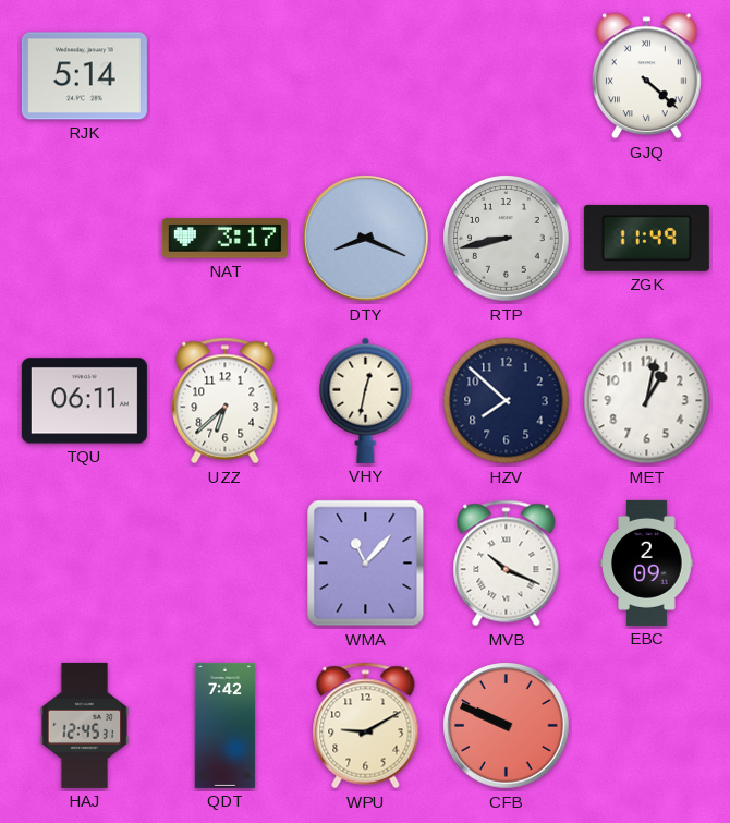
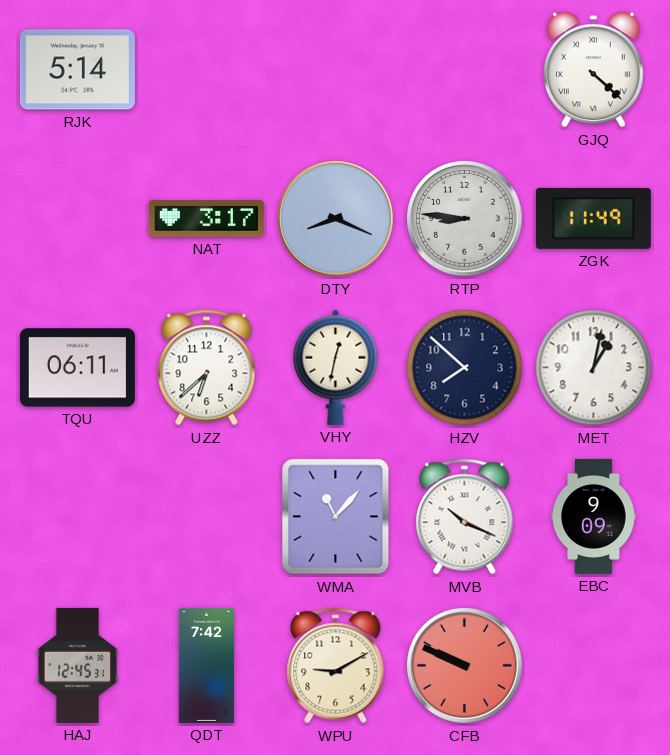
RTP: 8:43 -> 8:46
EBC: 2:09 -> 9:09
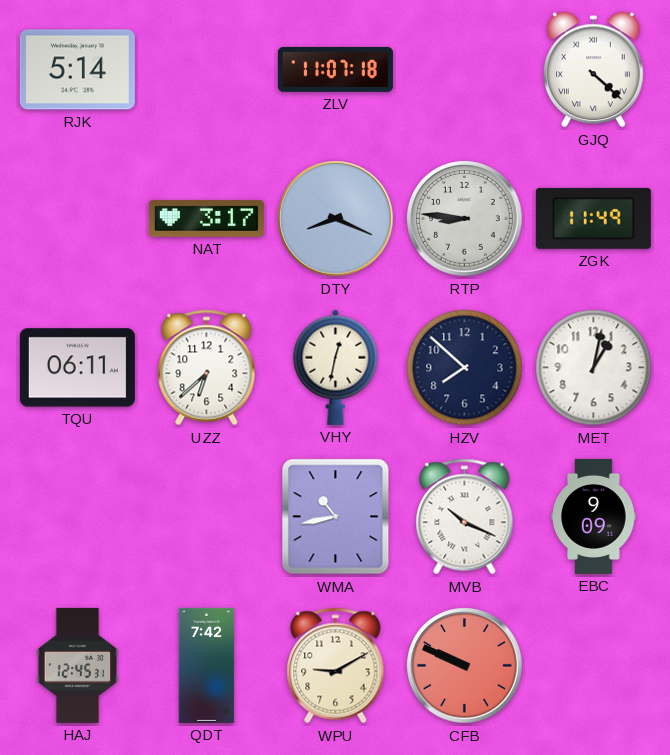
ZLV: none -> 11:07
WMA: 11:07 -> 10:43
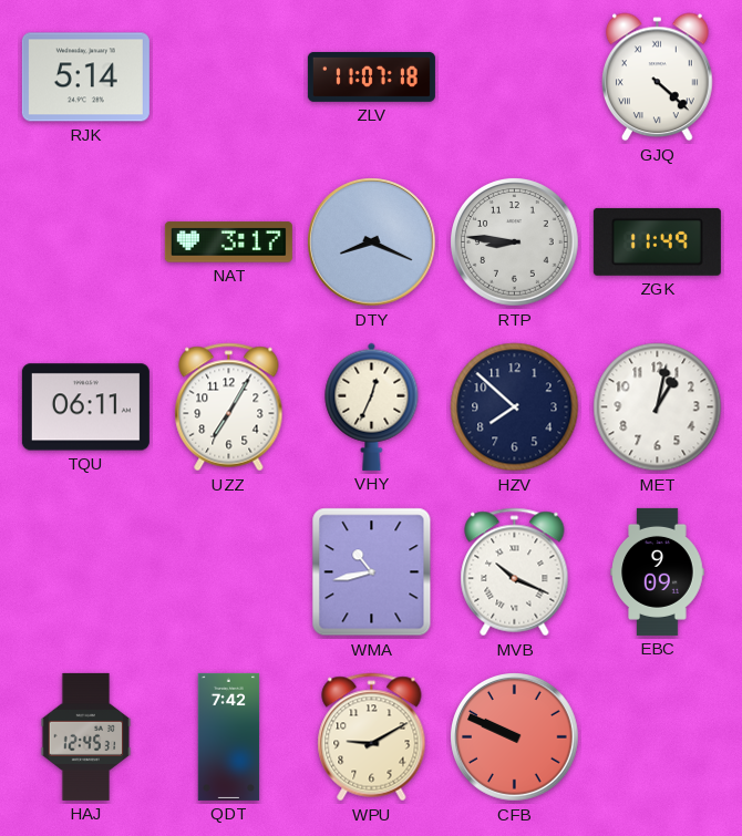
UZZ: 6:38 -> 7:05
VHY: 12:32 -> 12:34
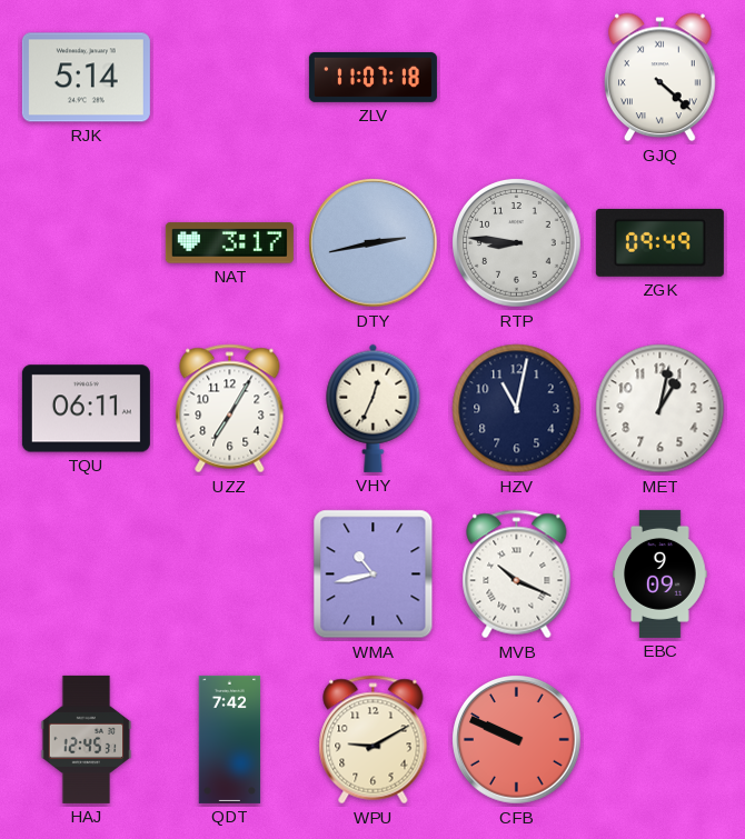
DTY: 8:19 -> 2:43
ZGK: 11:49 -> 09:49
HZV: 7:52 -> 11:02
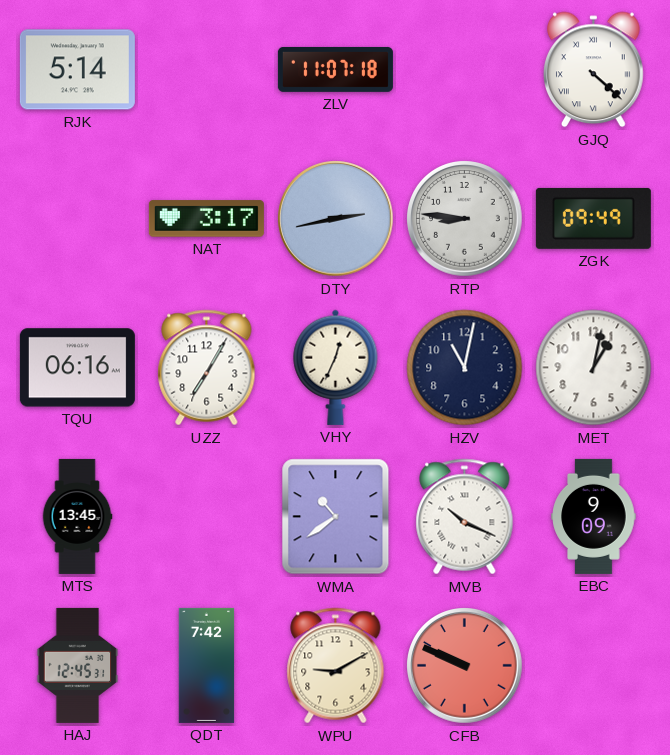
TQU: 06:11 -> 06:16
MTS: none -> 13:45
WMA: 10:43 -> 10:39
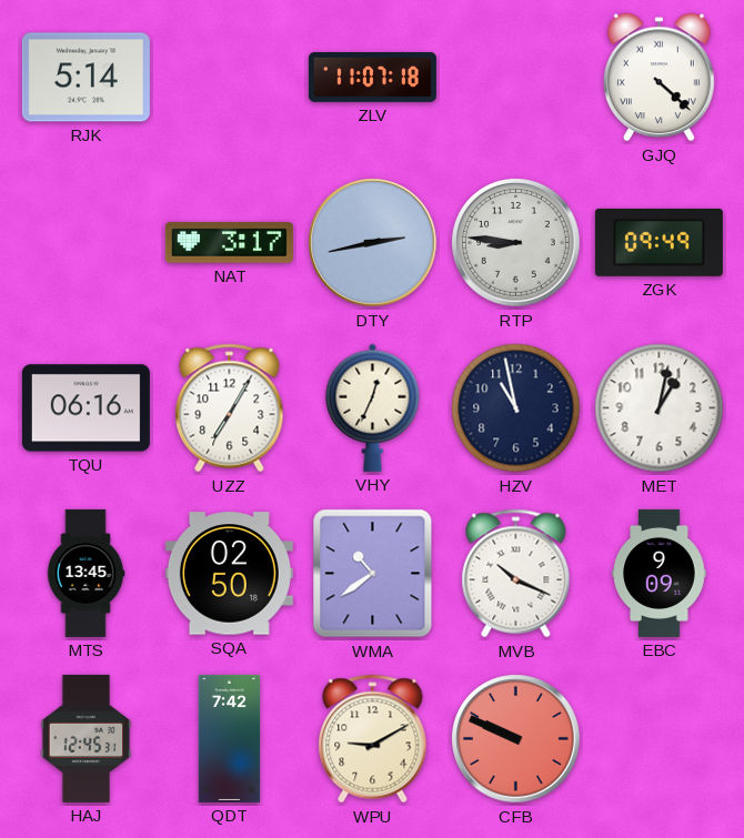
HZV: 11:02 -> 10:58
SQA: none -> 02:50
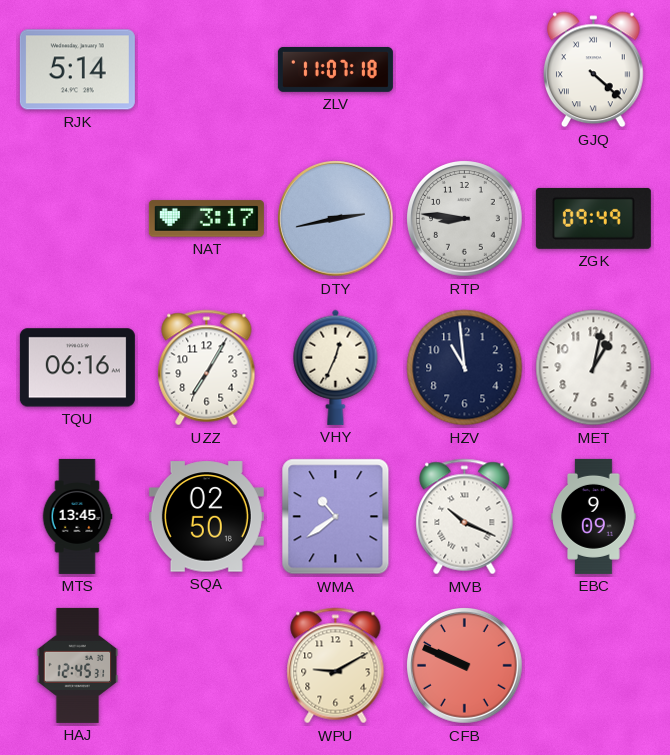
HZV: 10:58 -> 10:59
QDT: 7:42 -> none
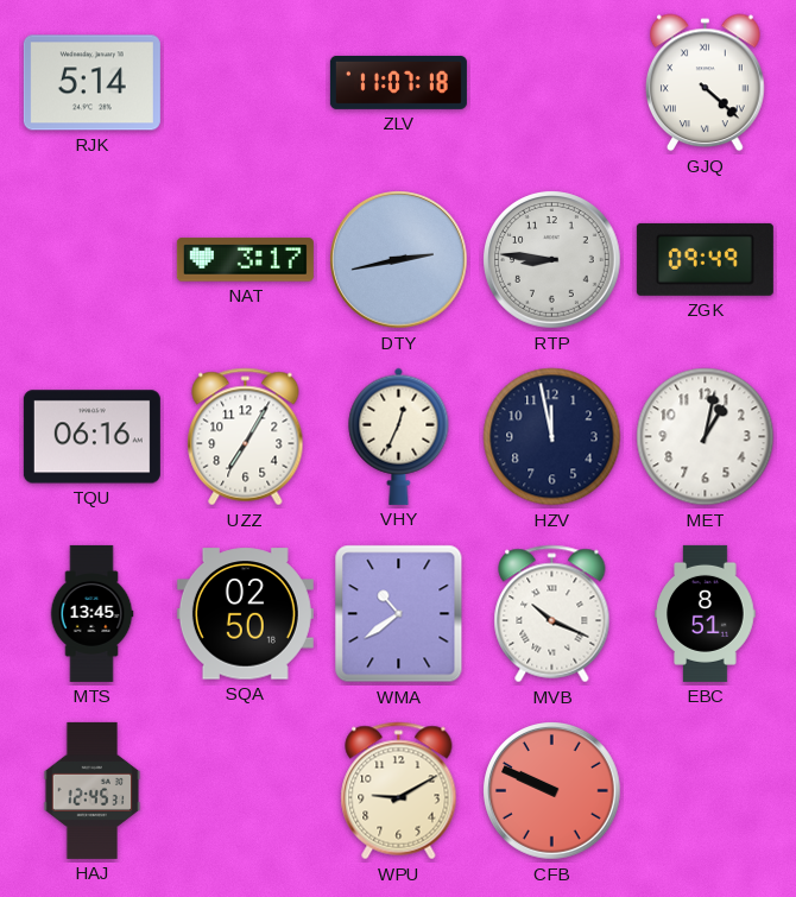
HZV: 10:59 -> 11:58
EBC: 9:09 -> 8:51
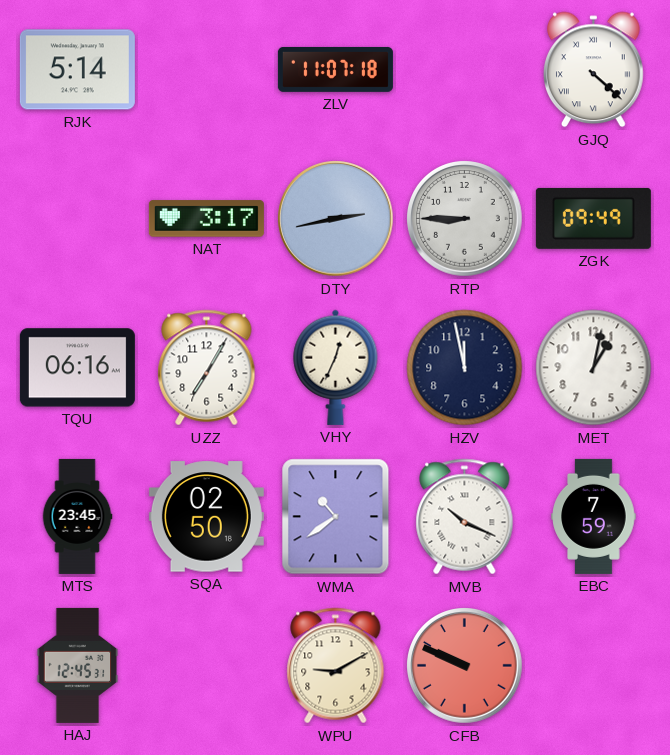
RTP: 8:46 -> 8:45
MTS: 13:45 -> 23:45
EBC: 8:51 -> 7:59
